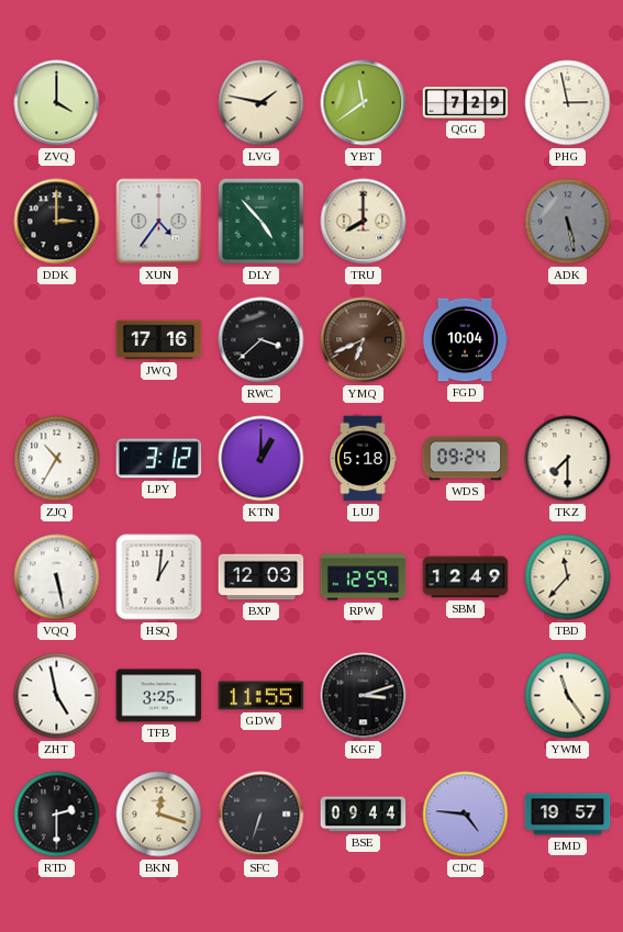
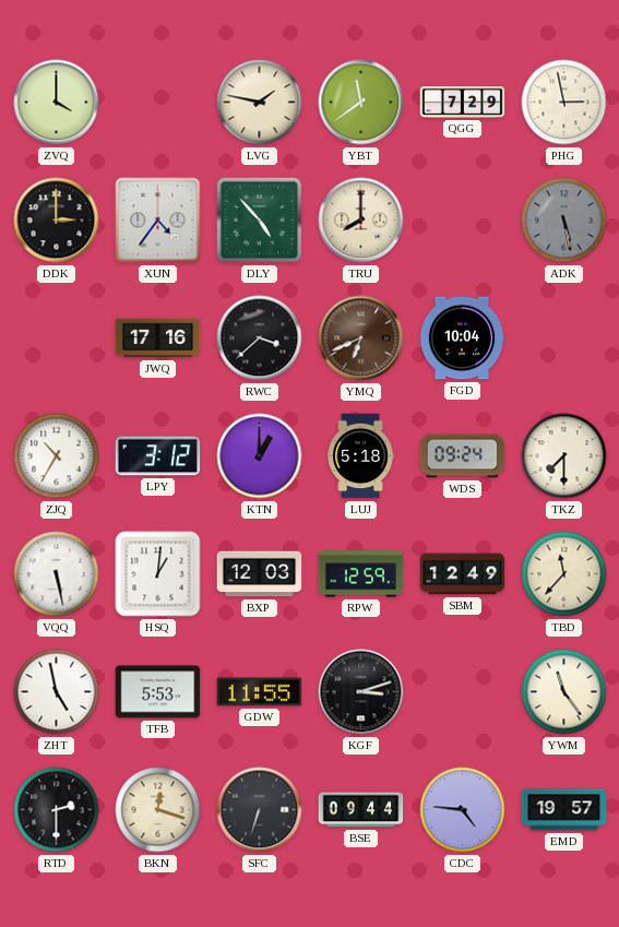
TFB: 3:25 -> 5:53
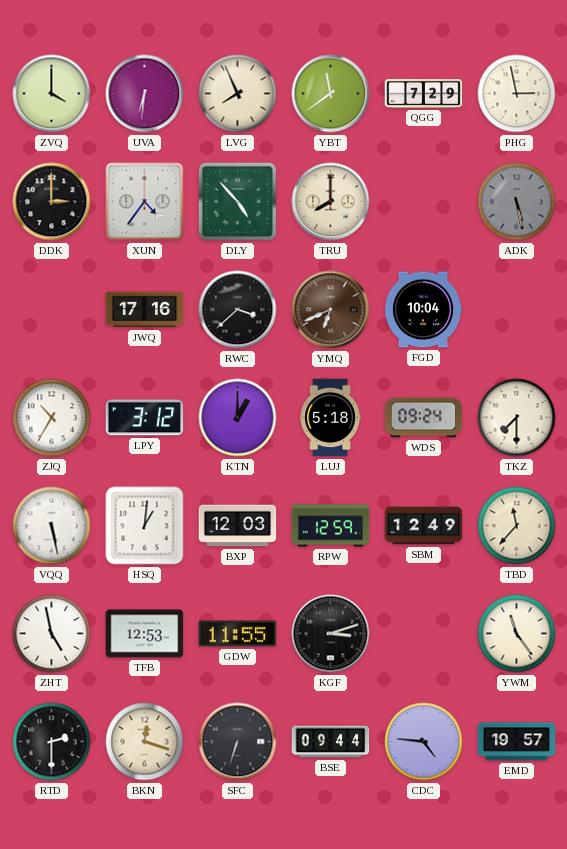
UVA: none -> 6:31
LVG: 1:47 -> 7:56
TFB: 5:53 -> 12:53
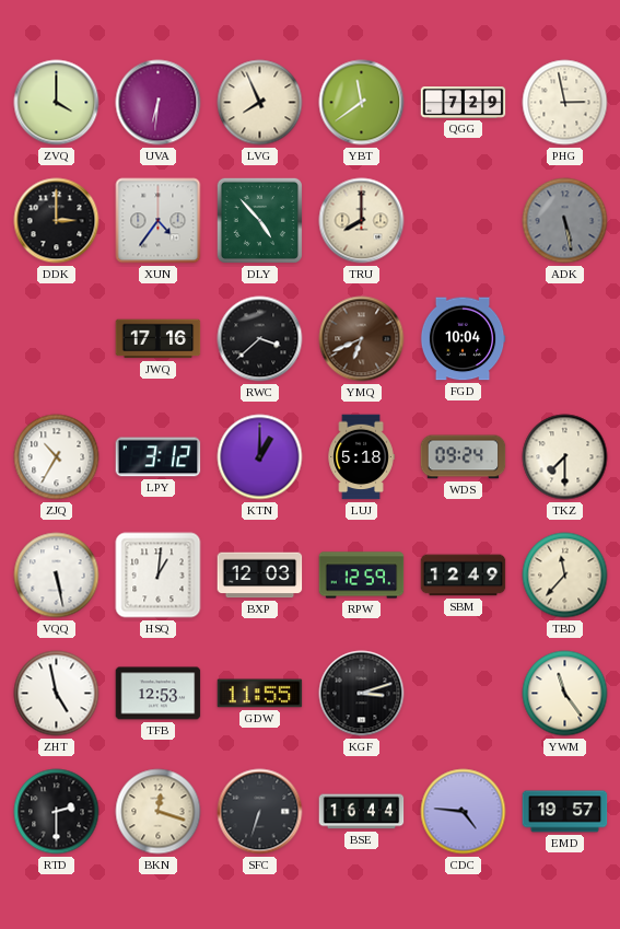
BSE: 09:44 -> 16:44
